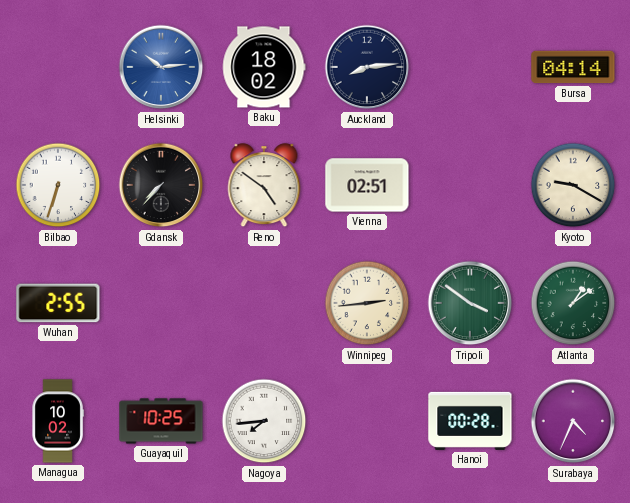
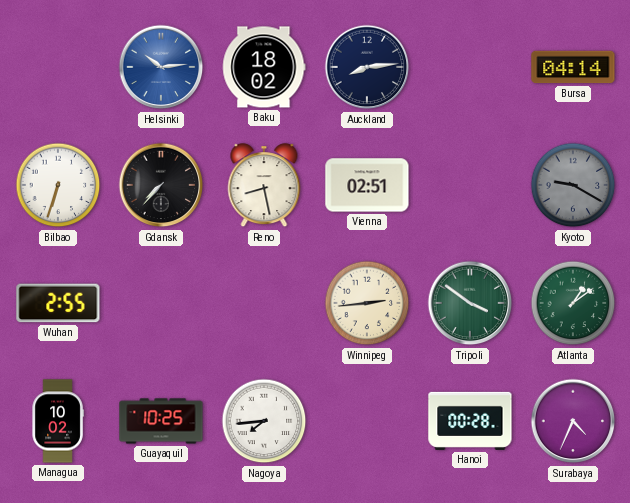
Reno: 4:51 -> 8:28
Kyoto dial: cream -> grey
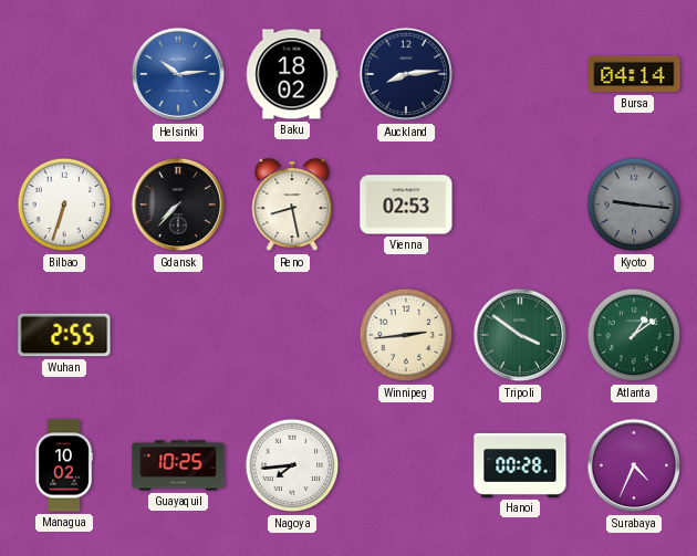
Vienna: 02:51 -> 02:53
Kyoto: 9:20 -> 9:16
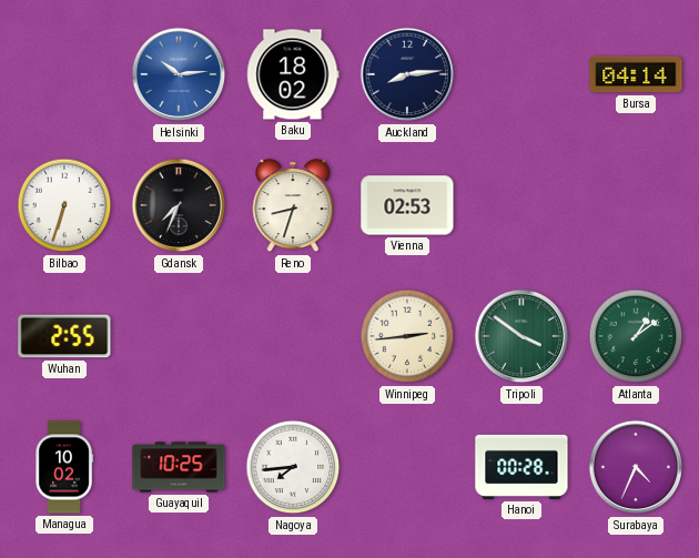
Gdansk: 7:37 -> 7:34
Reno: 8:28 -> 8:33
Kyoto: 9:16 -> none
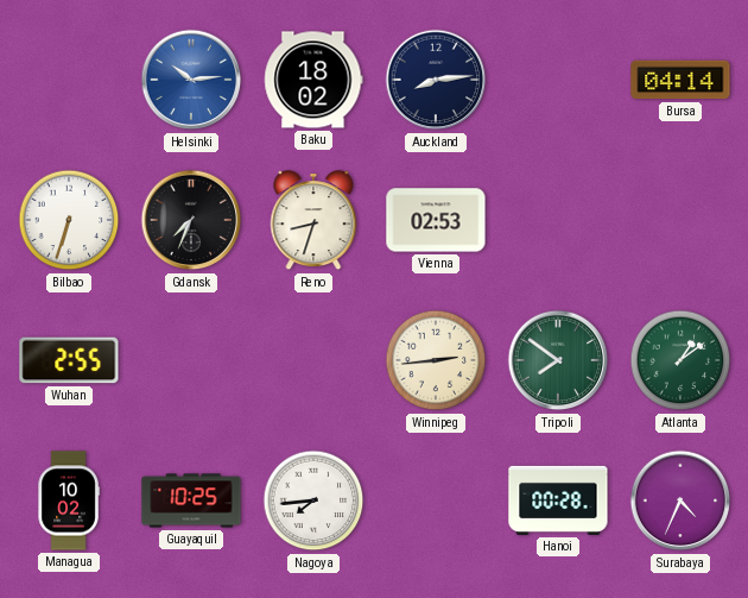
Tripoli: 3:51 -> 7:51
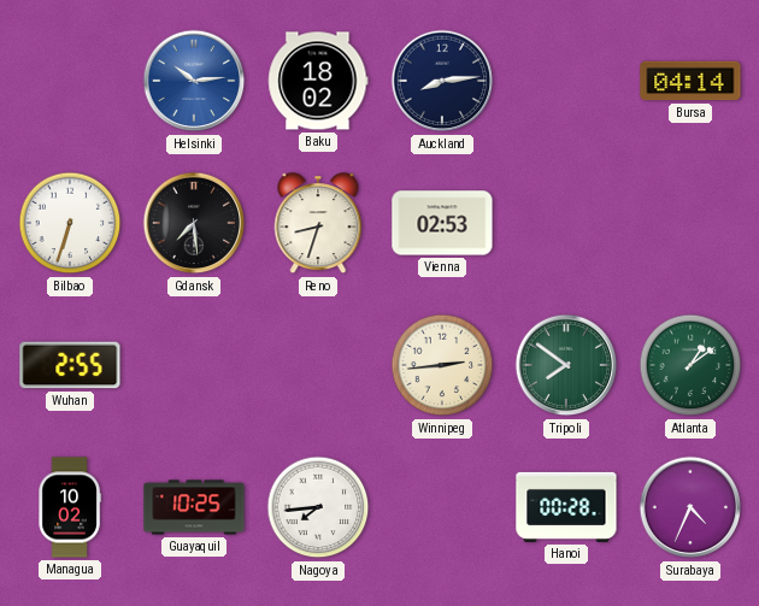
Gdansk: 7:34 -> 7:29
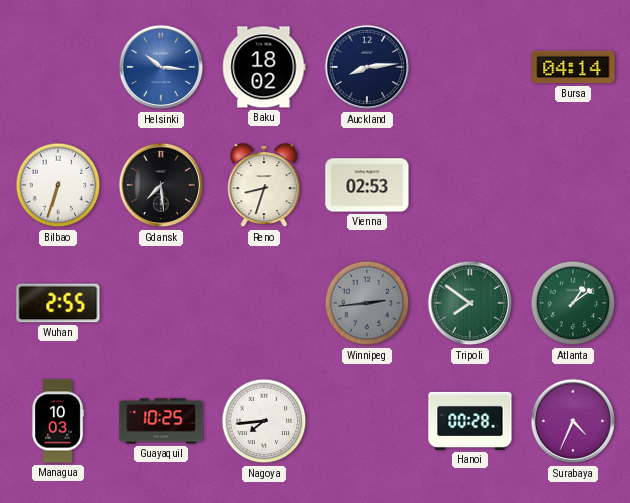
Helsinki: 10:14 -> 10:16
Winnipeg dial: cream -> grey
Managua: 10:02 -> 10:03
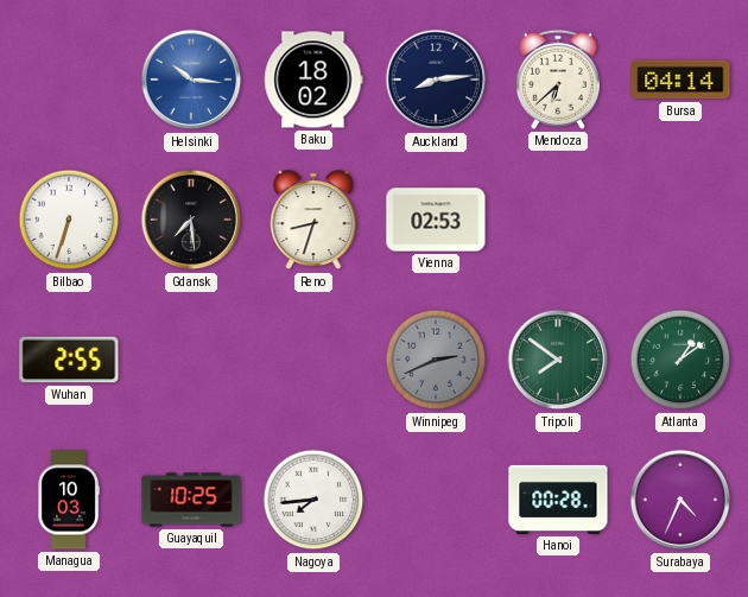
Mendoza: none -> 6:38
Winnipeg: 2:44 -> 2:41
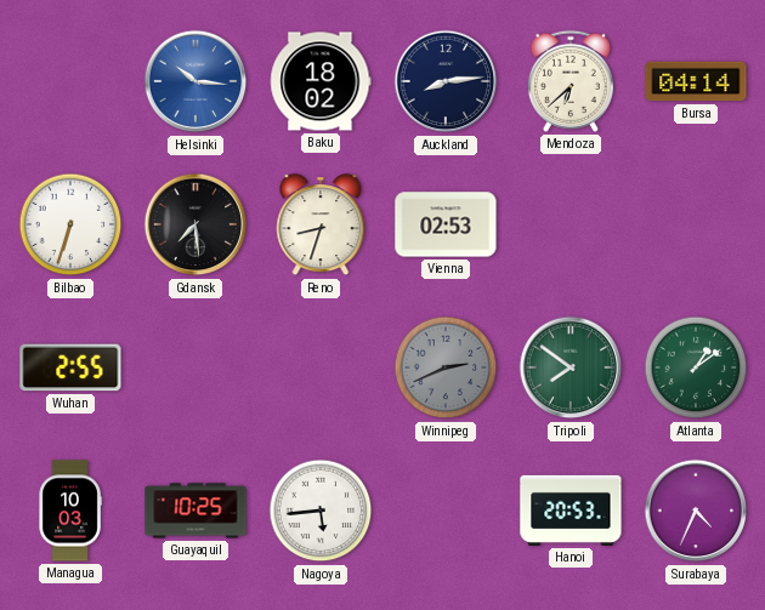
Nagoya: 7:44 -> 5:44
Hanoi: 00:28 -> 20:53
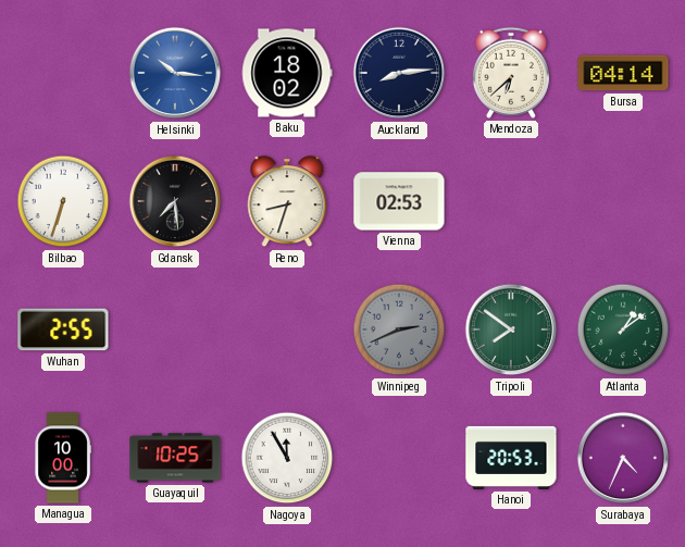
Managua: 10:03 -> 10:00
Nagoya: 5:44 -> 11:55
